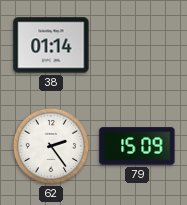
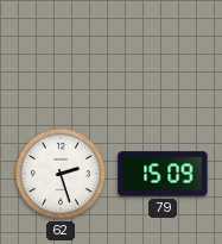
38: 01:14 -> none
62: 2:24 -> 2:27
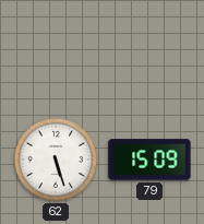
62: 2:27 -> 5:27
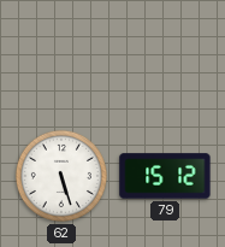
79: 15:09 -> 15:12
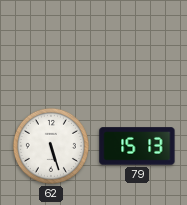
79: 15:12 -> 15:13
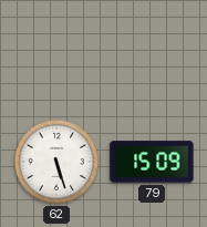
79: 15:13 -> 15:09
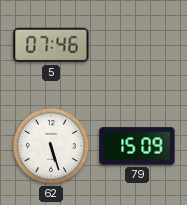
5: none -> 07:46
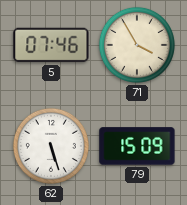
71: none -> 3:55
